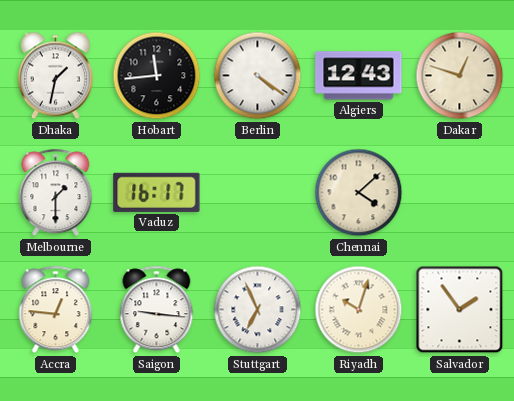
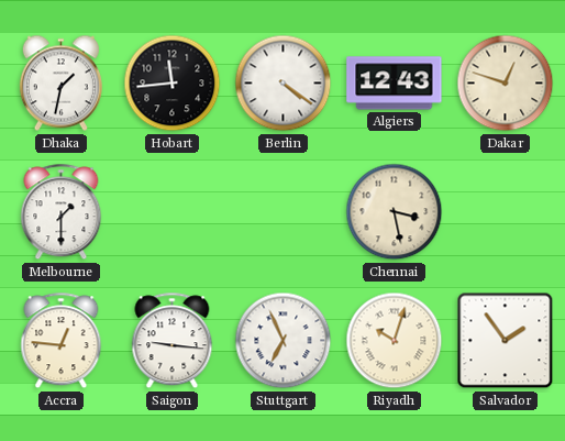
Vaduz: 16:17 -> none
Chennai: 4:08 -> 3:28
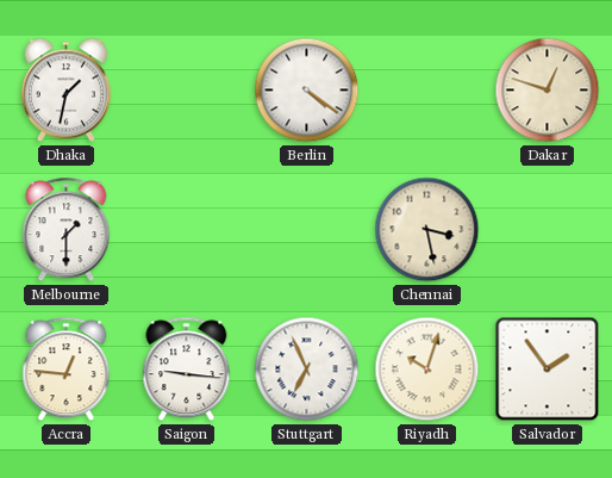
Hobart: 11:44 -> none
Algiers: 12:43 -> none
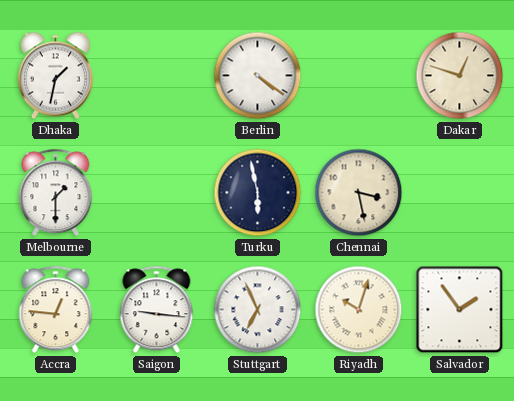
Turku: none -> 5:58
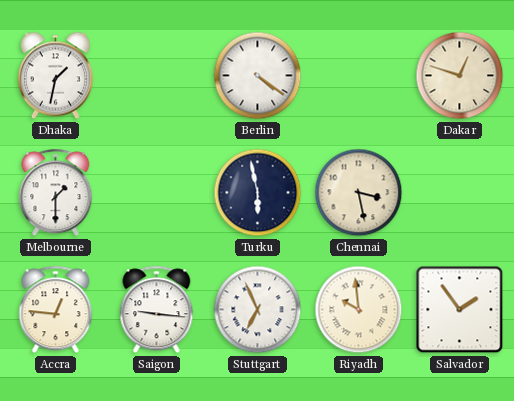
Riyadh: 10:03 -> 9:59
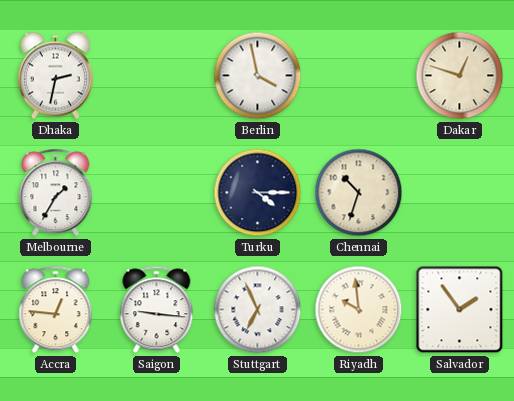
Dhaka: 1:32 -> 2:32
Berlin: 4:21 -> 3:58
Melbourne: 1:30 -> 1:35
Turku: 5:58 -> 4:15
Chennai: 3:28 -> 10:33
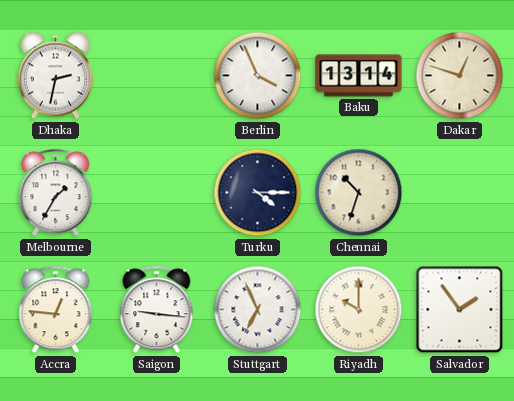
Berlin: 3:58 -> 3:56
Baku: none -> 13:14
Riyadh: 9:59 -> 10:00
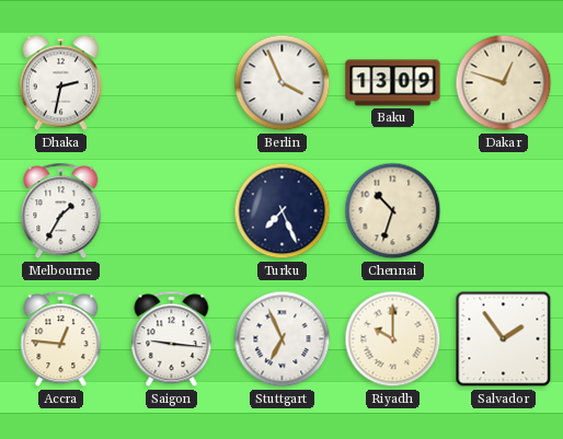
Baku: 13:14 -> 13:09
Turku: 4:15 -> 7:26
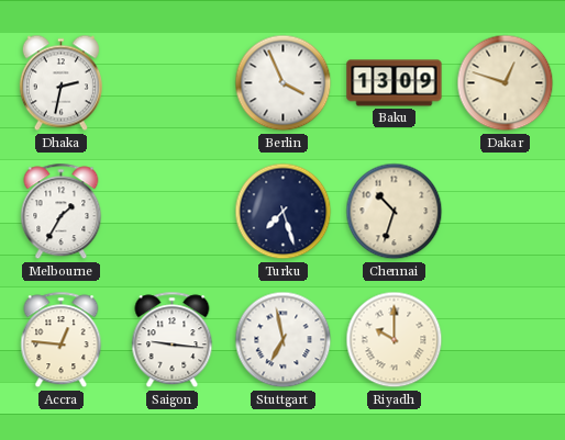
Turku: 7:26 -> 7:27
Stuttgart: 6:56 -> 6:58
Salvador: 1:54 -> none
